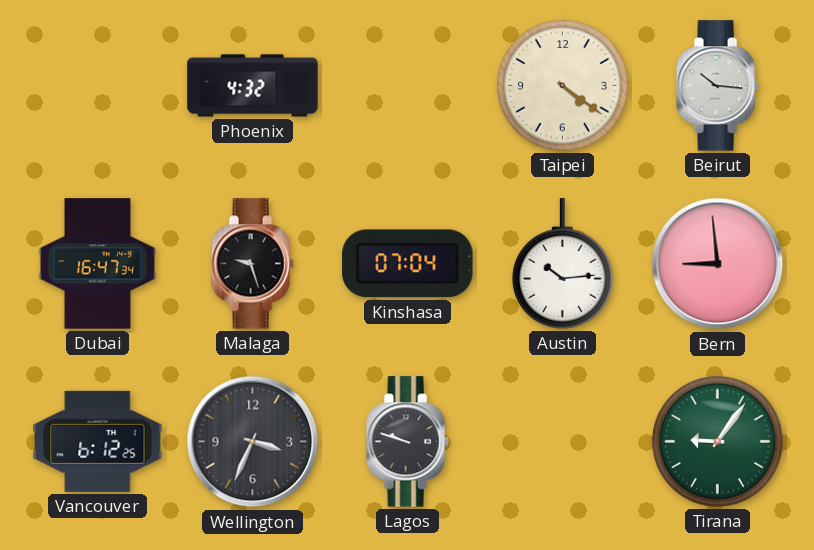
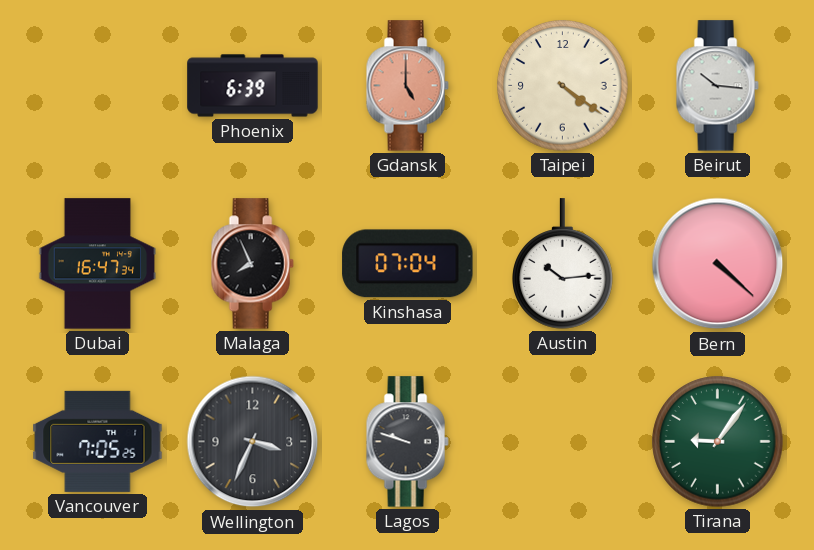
Phoenix: 4:32 -> 6:39
Gdansk: none -> 5:00
Malaga: 9:27 -> 7:56
Bern: 8:59 -> 4:22
Vancouver: 6:12 -> 7:05
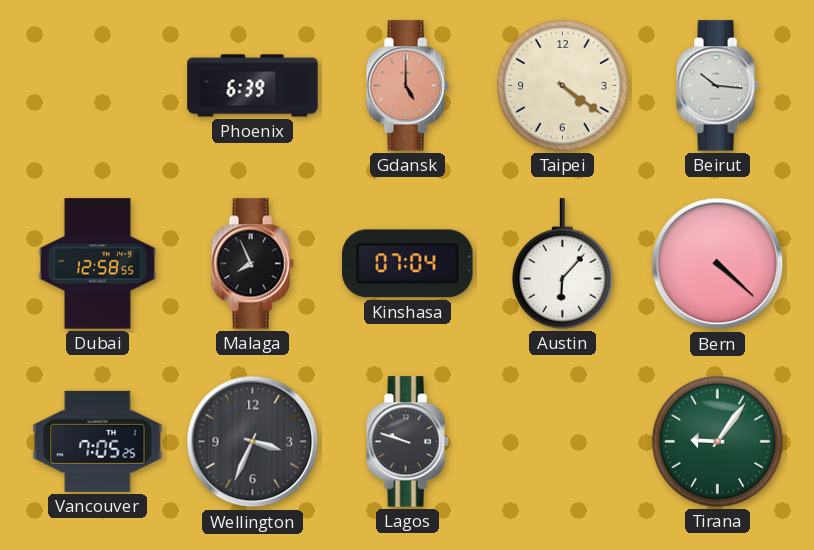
Dubai: 16:47 -> 12:58
Austin: 10:14 -> 6:07
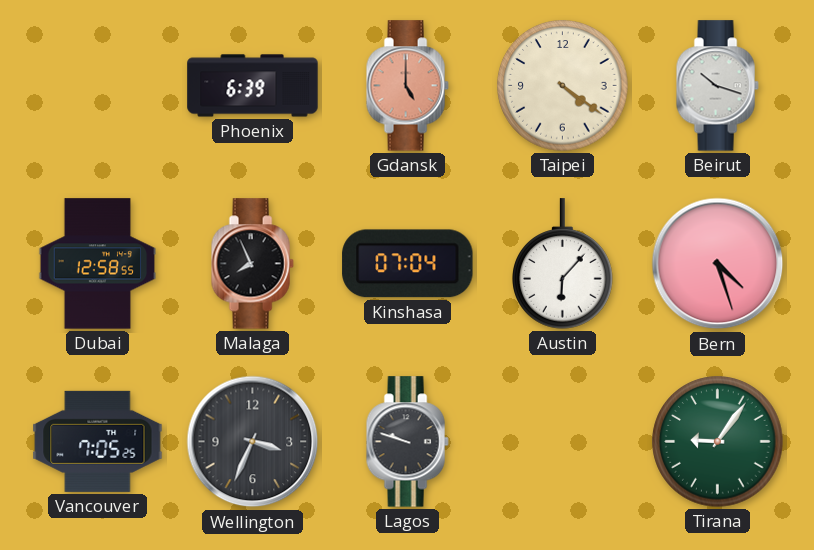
Beirut: 10:16 -> 10:18
Bern: 4:22 -> 4:27
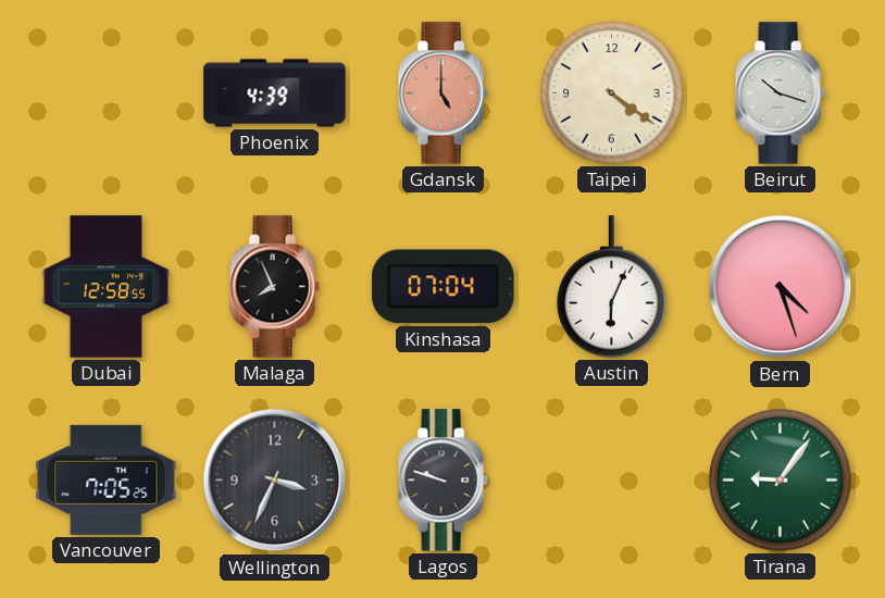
Phoenix: 6:39 -> 4:39
Austin: 6:07 -> 6:04
